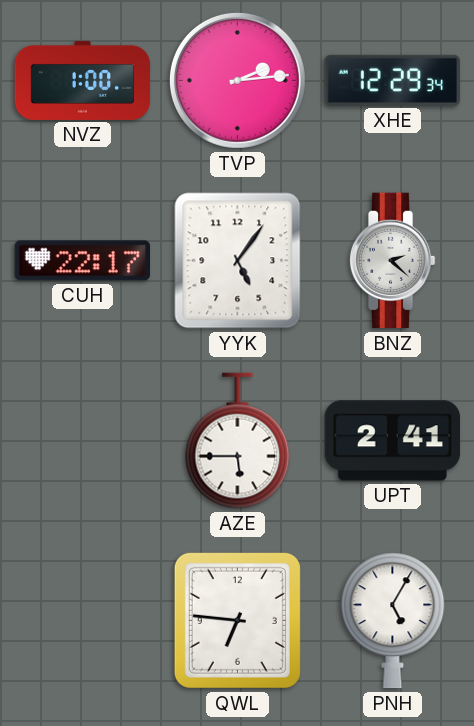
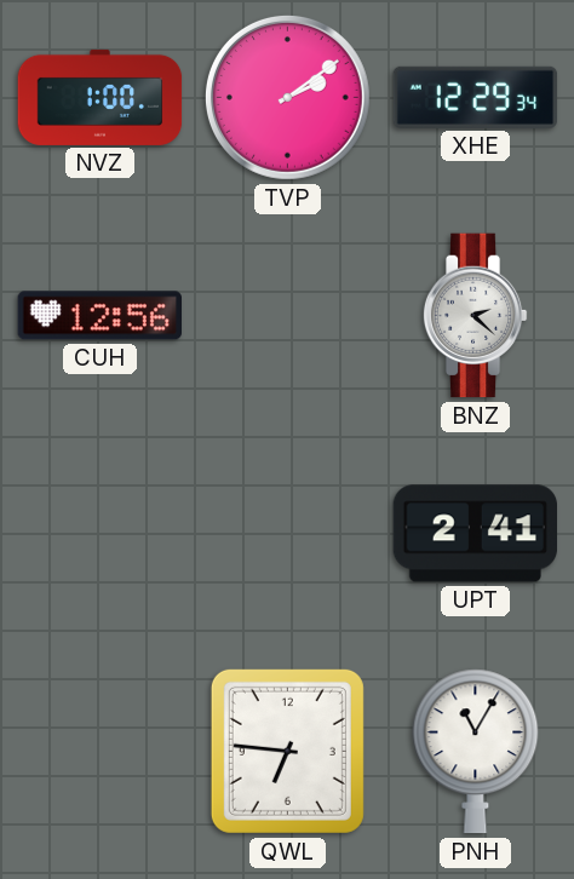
TVP: 2:14 -> 2:09
CUH: 22:17 -> 12:56
YYK: 5:06 -> none
AZE: 5:45 -> none
PNH: 5:05 -> 11:05
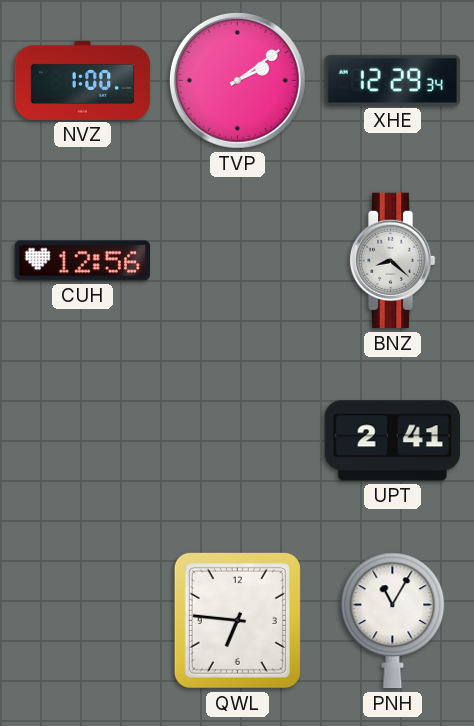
BNZ: 2:22 -> 8:22
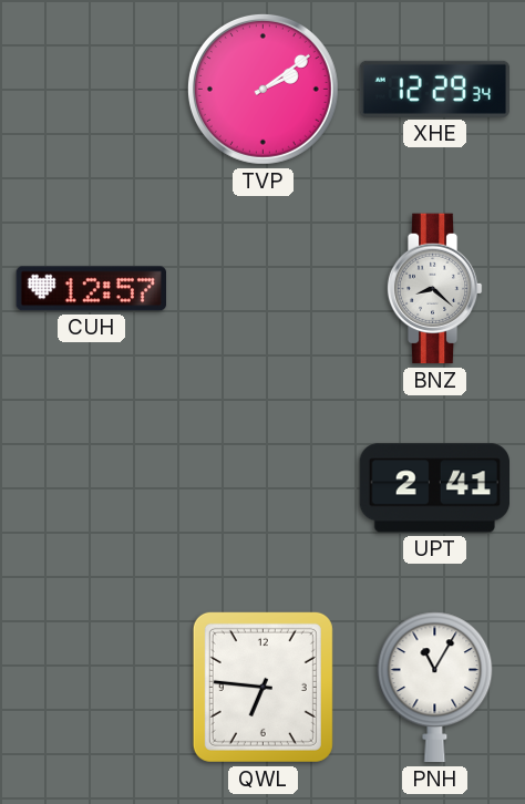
NVZ: 1:00 -> none
CUH: 12:56 -> 12:57
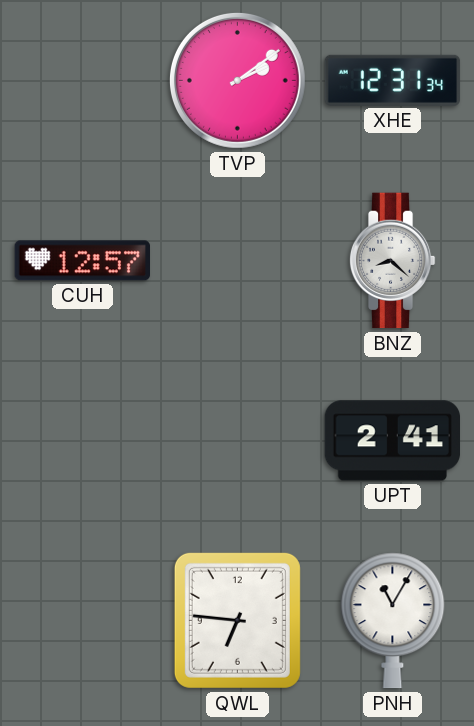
XHE: 12:29 -> 12:31
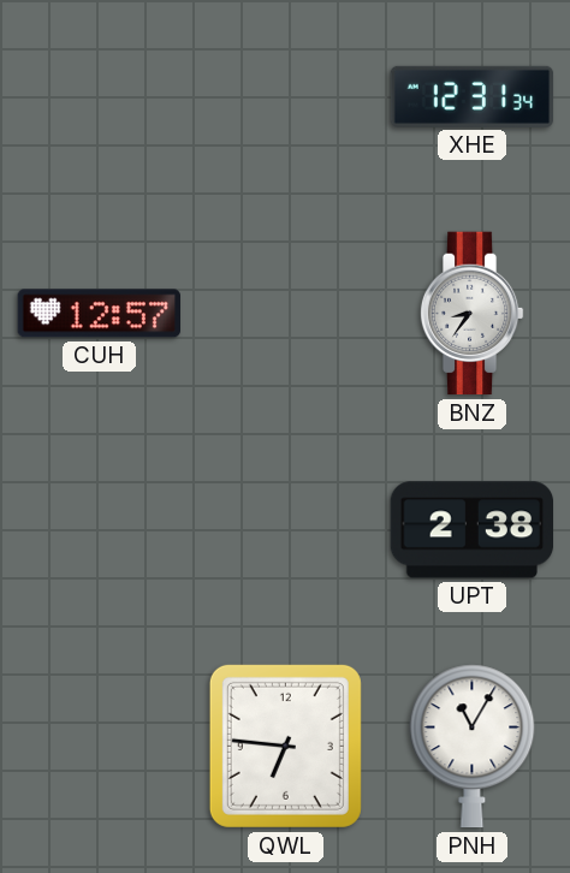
TVP: 2:09 -> none
BNZ: 8:22 -> 8:36
UPT: 2:41 -> 2:38
